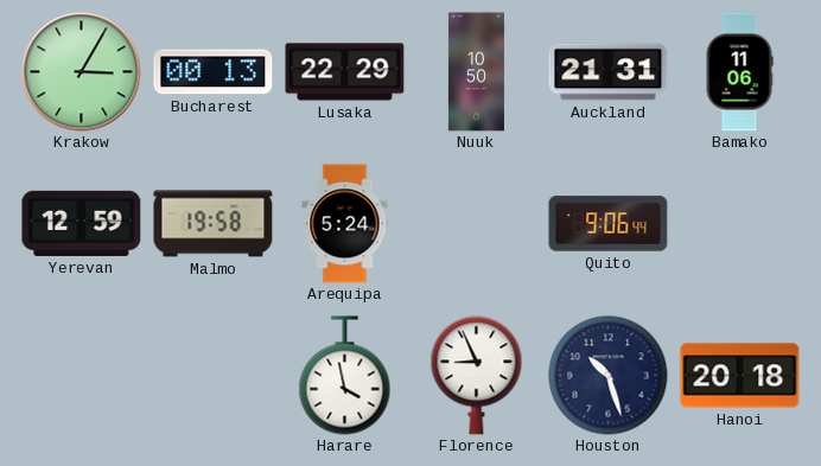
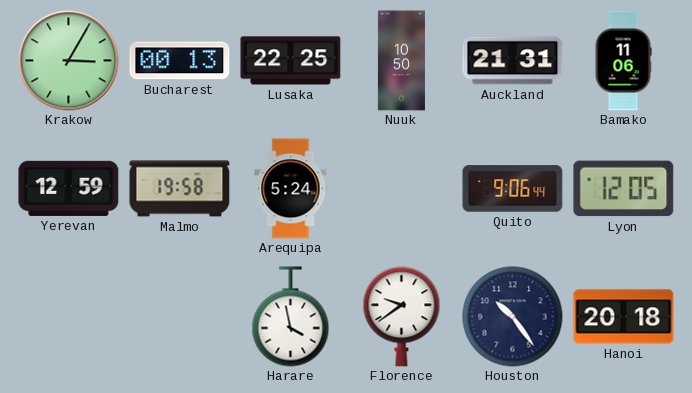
Lusaka: 22:29 -> 22:25
Lyon: none -> 12:05
Florence: 8:56 -> 9:39
Houston: 10:27 -> 10:24
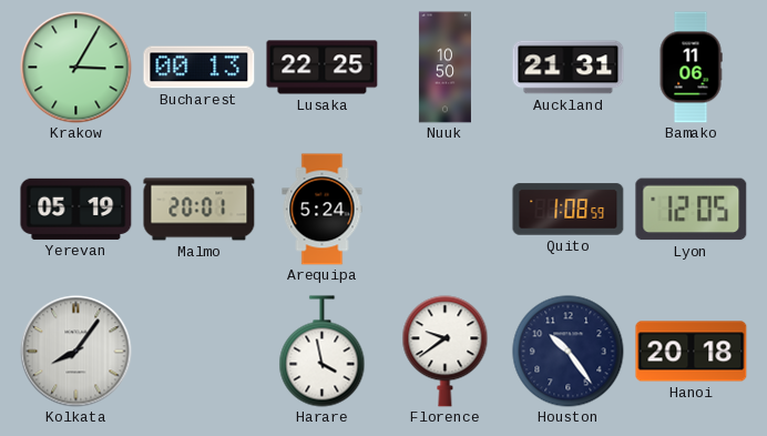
Yerevan: 12:59 -> 05:19
Malmo: 19:58 -> 20:01
Quito: 9:06 -> 1:08
Kolkata: none -> 8:06
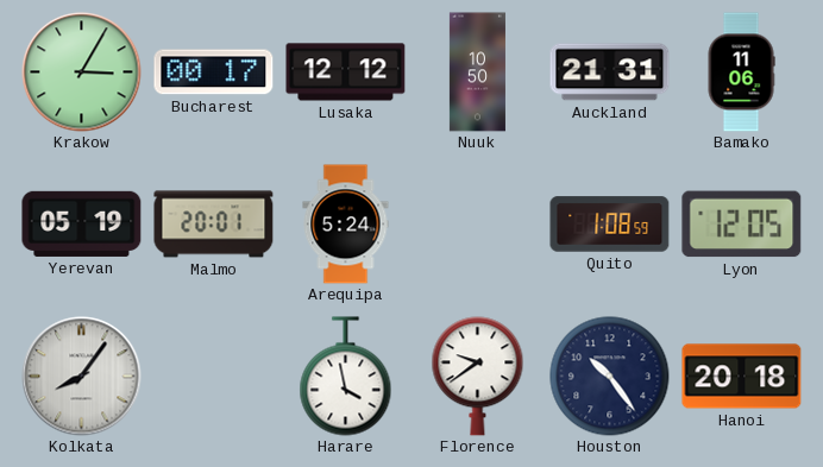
Bucharest: 00:13 -> 00:17
Lusaka: 22:25 -> 12:12
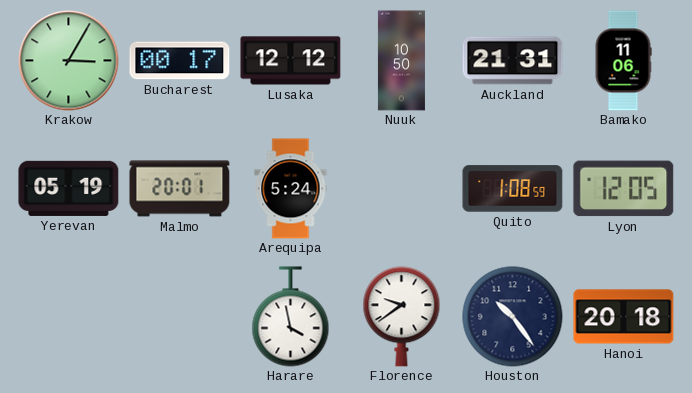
Kolkata: 8:06 -> none
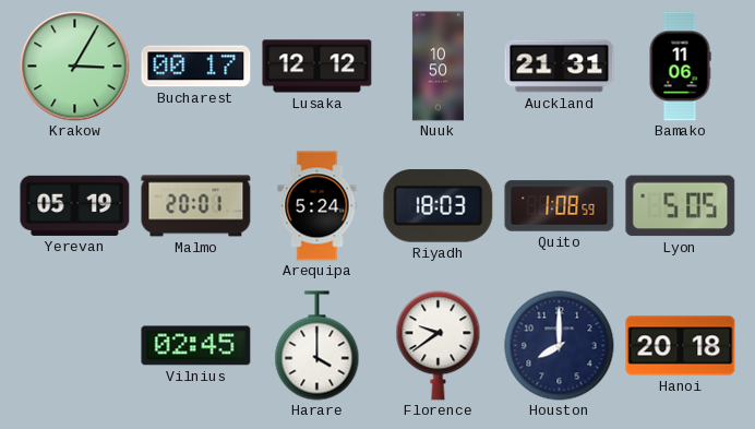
Riyadh: none -> 18:03
Lyon: 12:05 -> 5:05
Vilnius: none -> 02:45
Harare: 3:58 -> 4:00
Houston: 10:24 -> 8:00
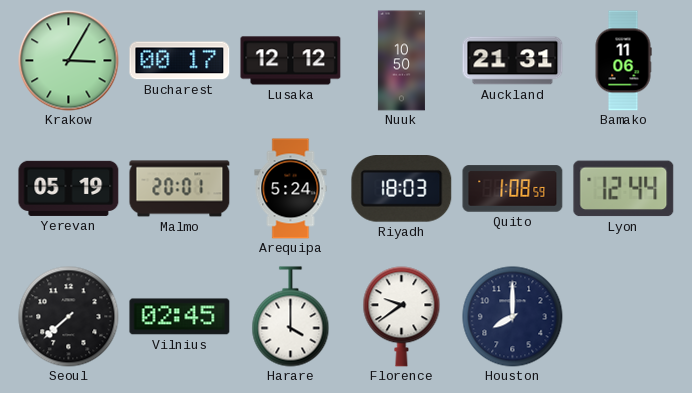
Lyon: 5:05 -> 12:44
Seoul: none -> 7:38
Hanoi: 20:18 -> none
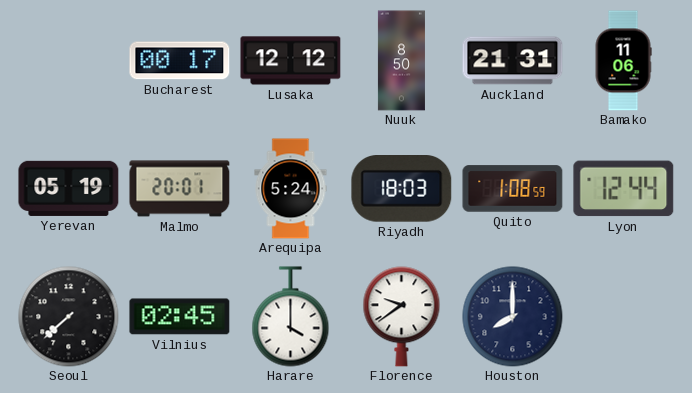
Krakow: 3:05 -> none
Nuuk: 10:50 -> 8:50
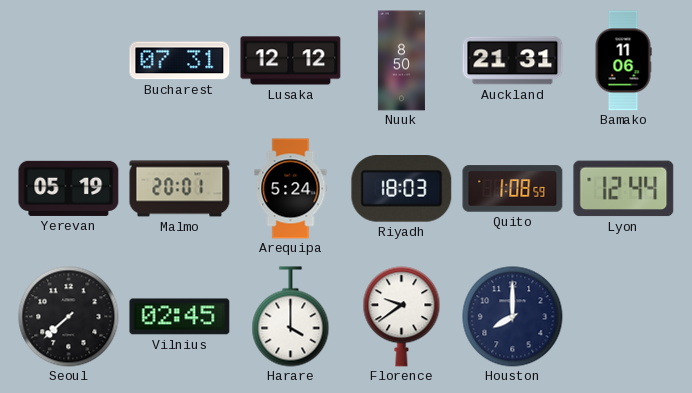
Bucharest: 00:17 -> 07:31
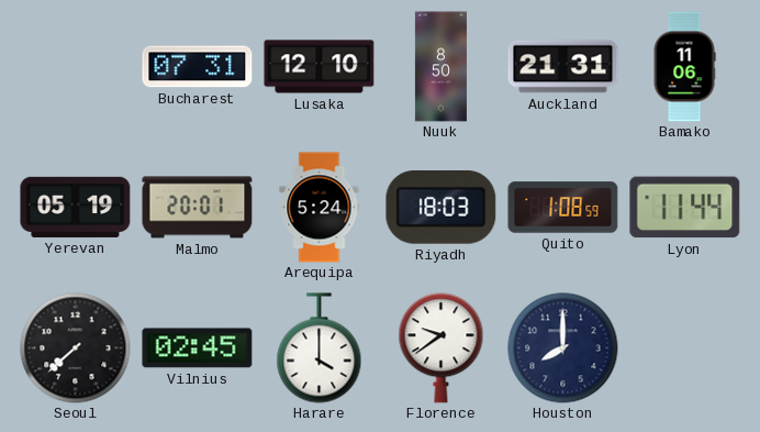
Lusaka: 12:12 -> 12:10
Lyon: 12:44 -> 11:44
